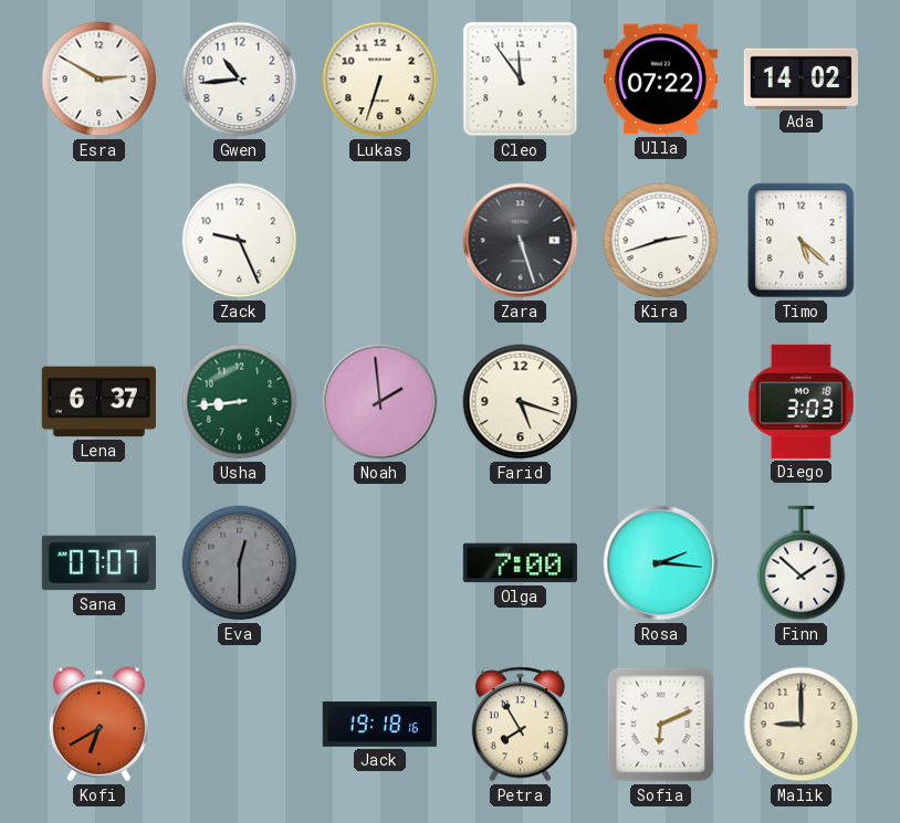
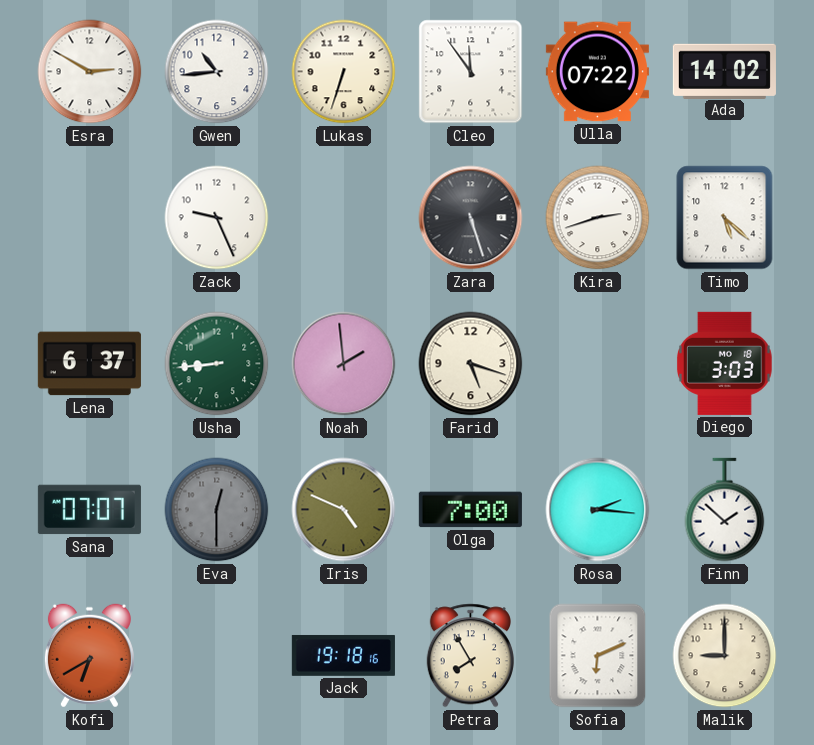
Iris: none -> 4:49
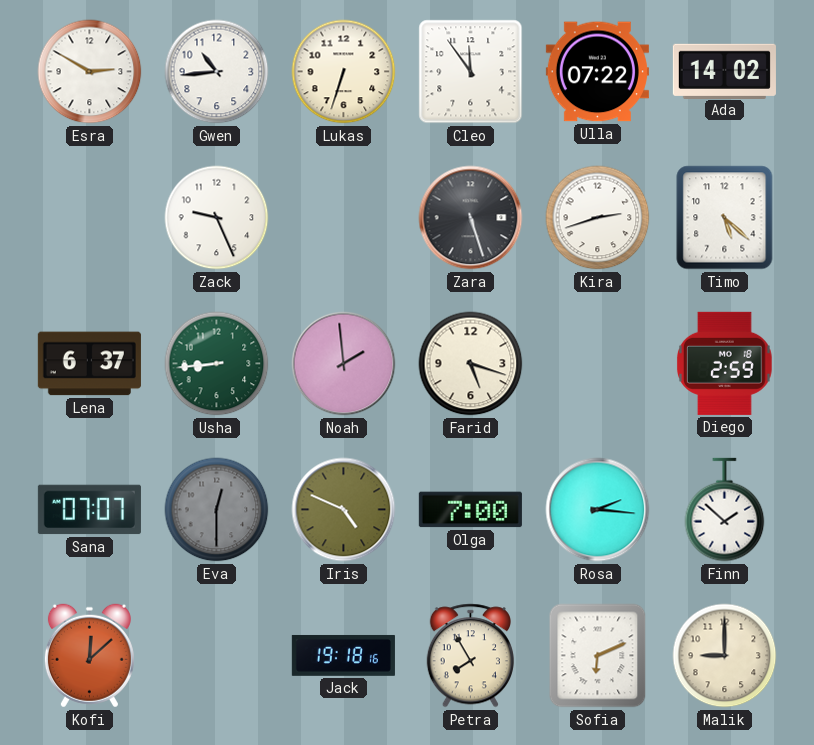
Diego: 3:03 -> 2:59
Kofi: 6:40 -> 12:08
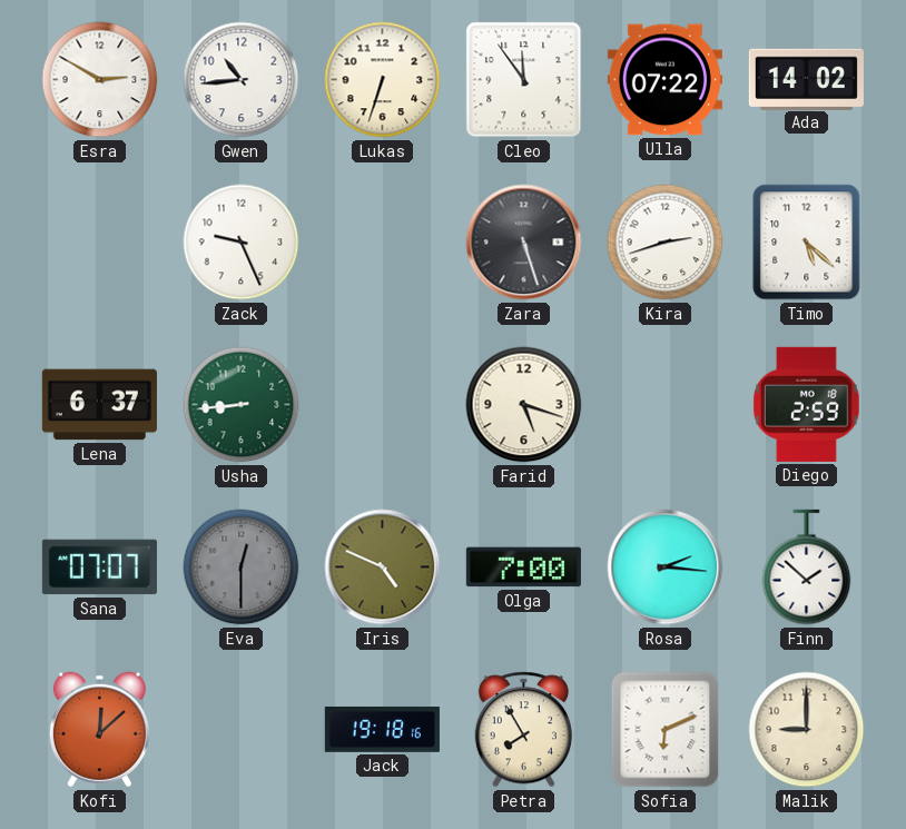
Noah: 1:59 -> none
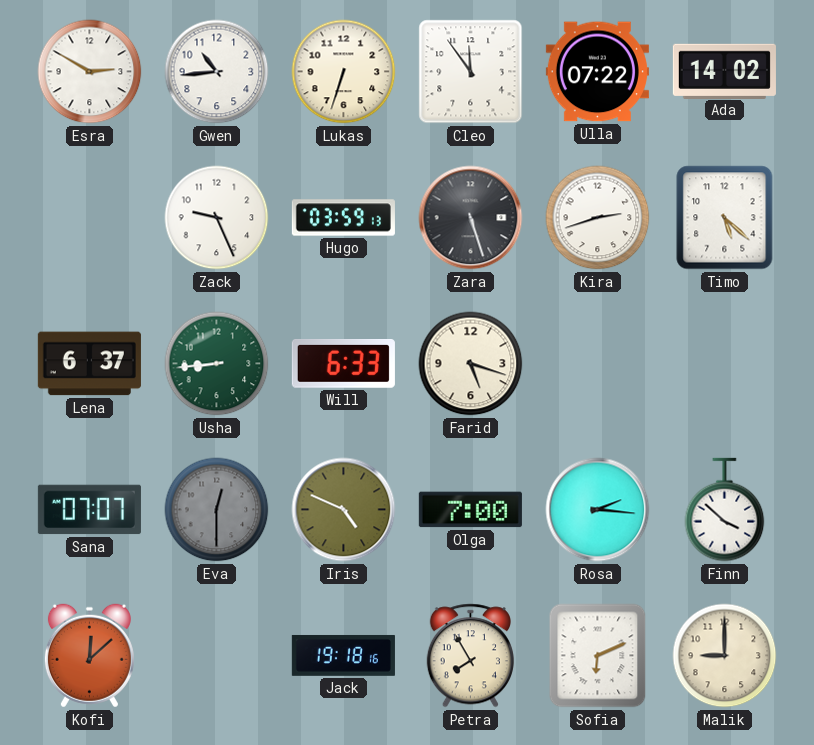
Hugo: none -> 03:59
Will: none -> 6:33
Diego: 2:59 -> none
Finn: 1:52 -> 3:52
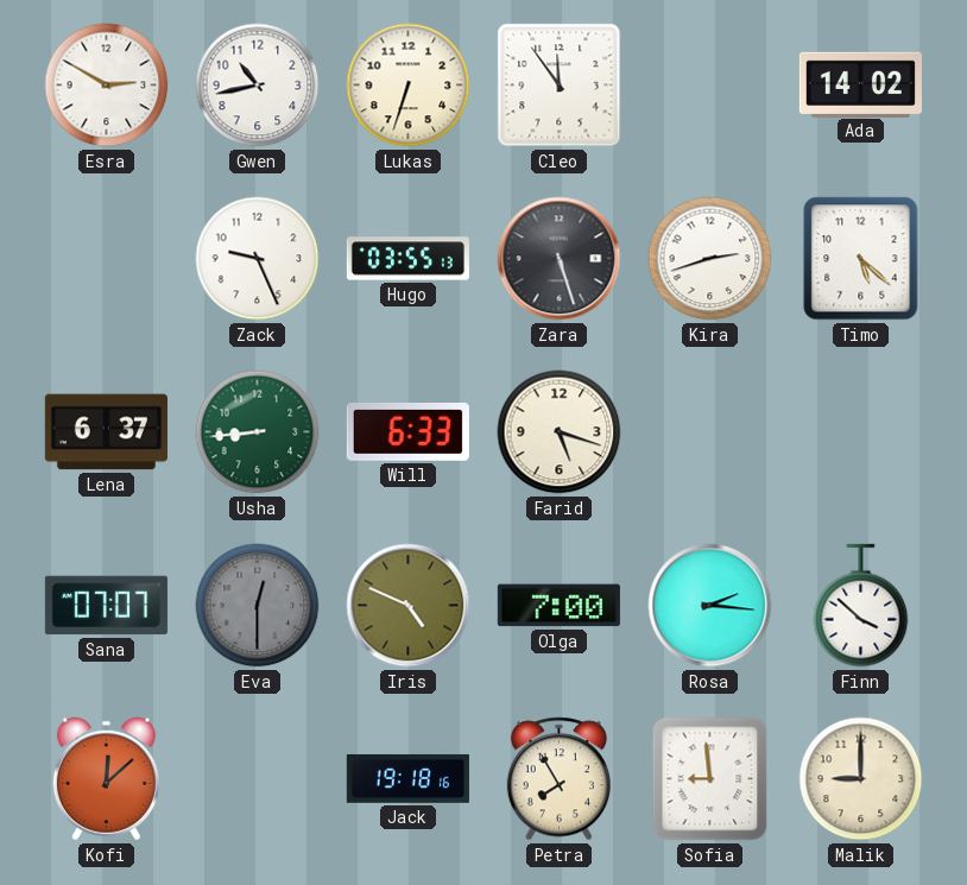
Gwen: 10:44 -> 10:43
Ulla: 07:22 -> none
Hugo: 03:59 -> 03:55
Sofia: 6:11 -> 8:59
